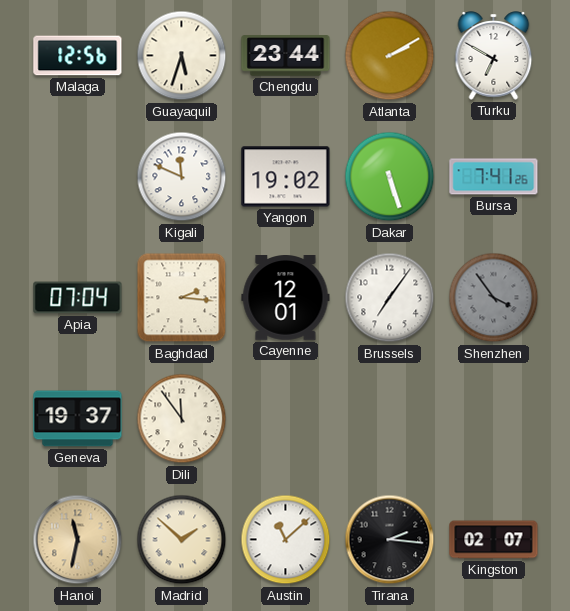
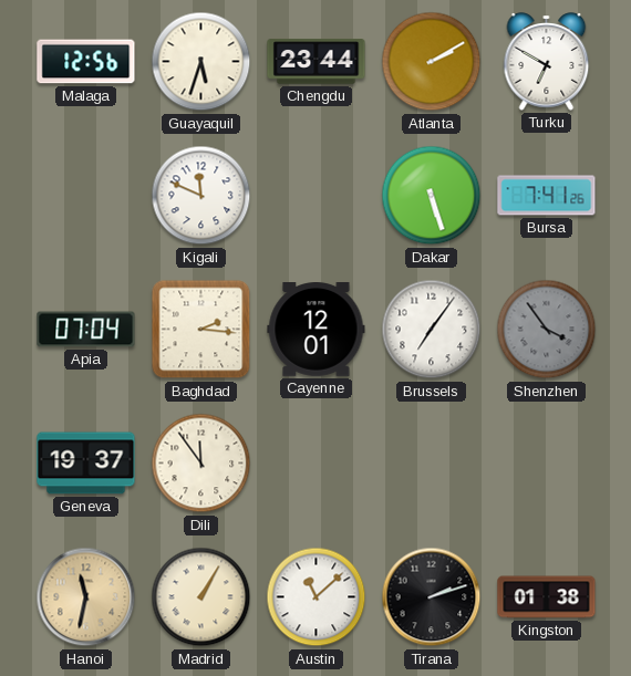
Yangon: 19:02 -> none
Madrid: 1:52 -> 1:05
Tirana: 2:16 -> 2:12
Kingston: 02:07 -> 01:38
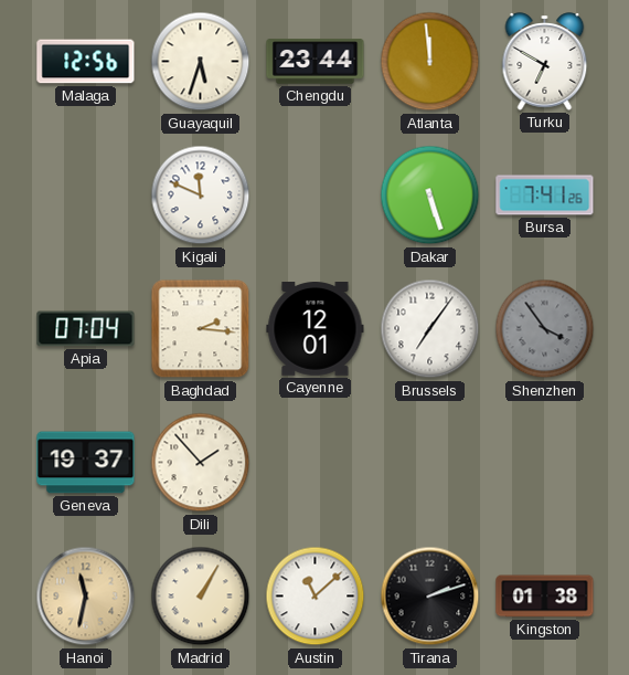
Atlanta: 2:10 -> 11:59
Dili: 11:54 -> 1:53
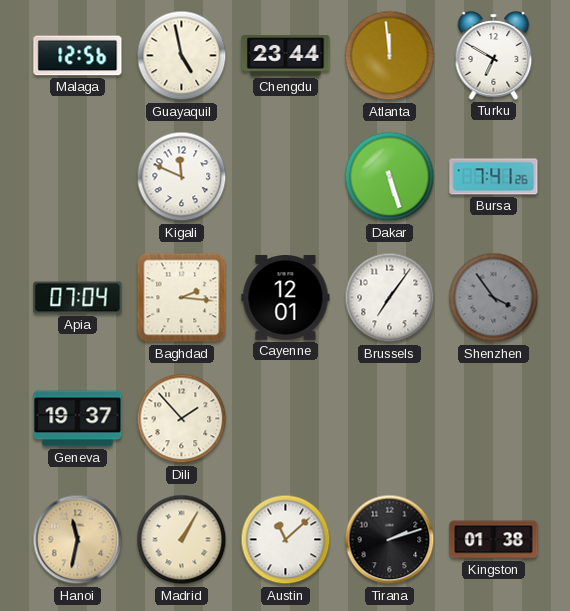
Guayaquil: 5:33 -> 4:58
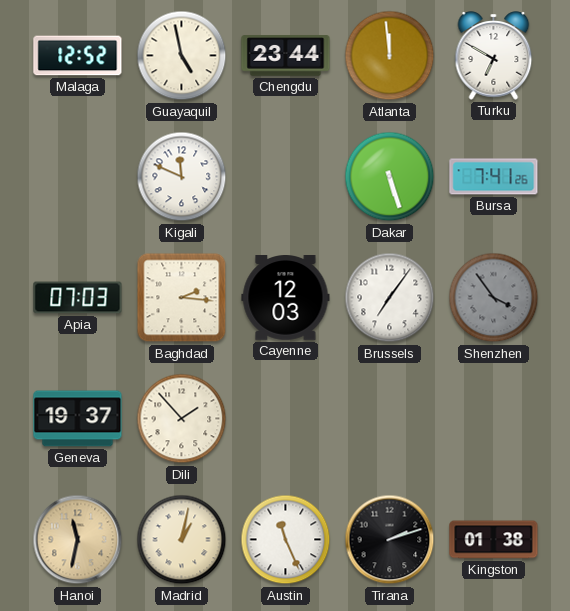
Malaga: 12:56 -> 12:52
Apia: 07:04 -> 07:03
Cayenne: 12:01 -> 12:03
Madrid: 1:05 -> 1:02
Austin: 11:08 -> 11:26
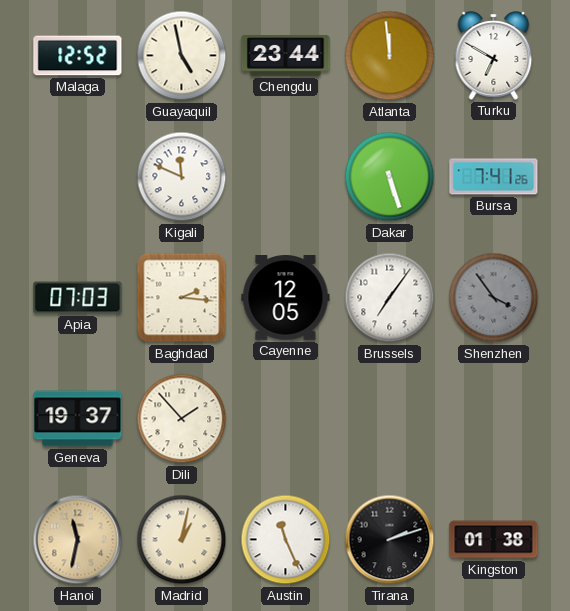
Cayenne: 12:03 -> 12:05
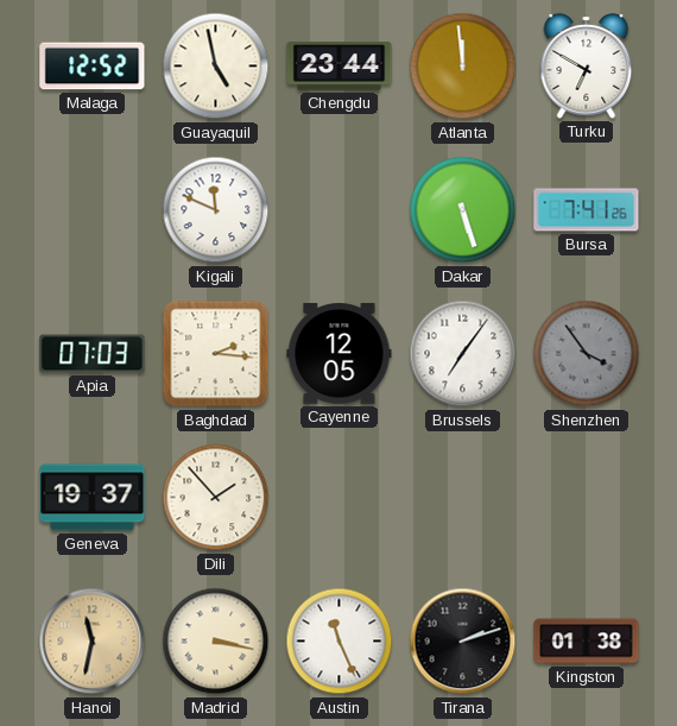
Madrid: 1:02 -> 3:17
